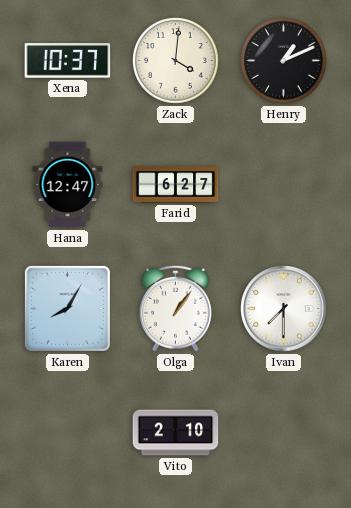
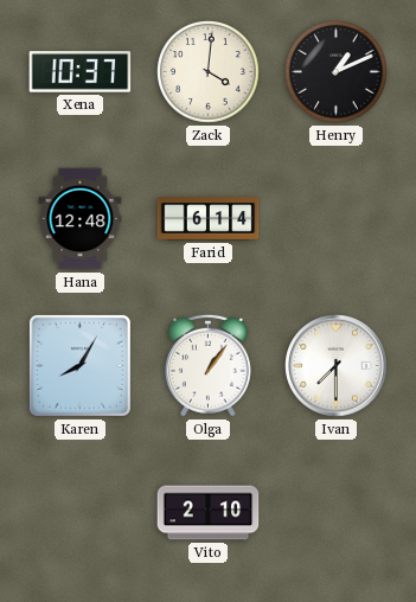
Hana: 12:47 -> 12:48
Farid: 6:27 -> 6:14
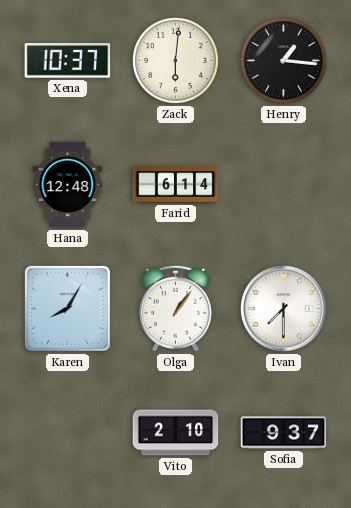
Zack: 4:01 -> 6:01
Henry: 1:11 -> 1:16
Sofia: none -> 9:37
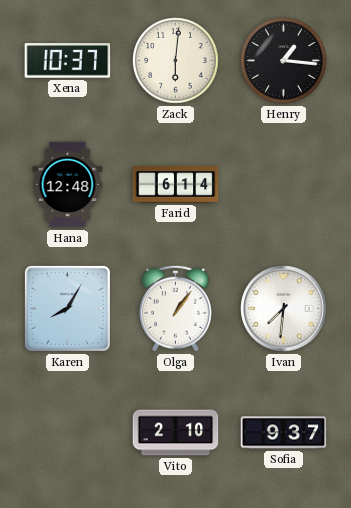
Ivan: 7:30 -> 7:31
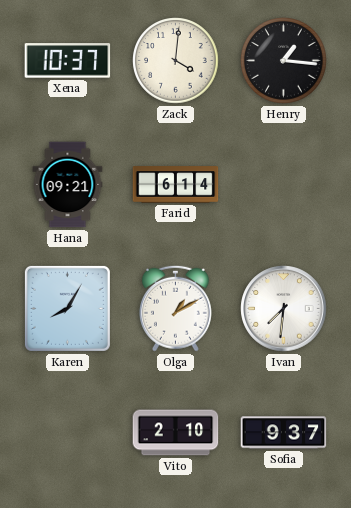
Zack: 6:01 -> 4:01
Hana: 12:48 -> 09:21
Olga: 1:06 -> 1:10
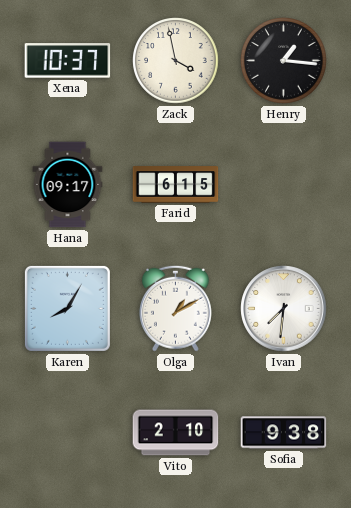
Zack: 4:01 -> 3:58
Hana: 09:21 -> 09:17
Farid: 6:14 -> 6:15
Sofia: 9:37 -> 9:38
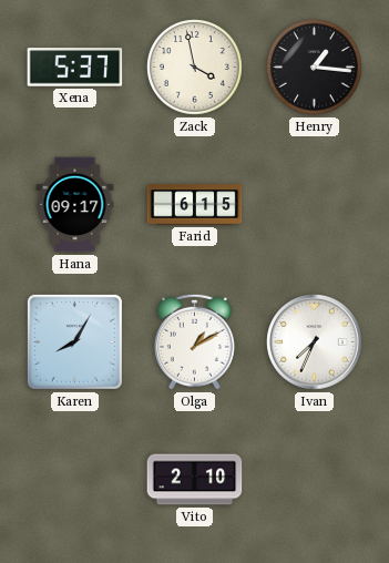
Xena: 10:37 -> 5:37
Ivan: 7:31 -> 7:34
Sofia: 9:38 -> none
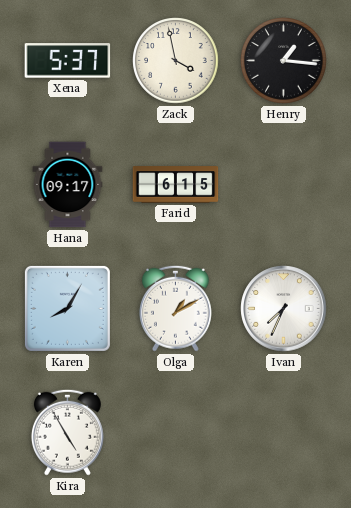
Kira: none -> 4:55
Vito: 2:10 -> none
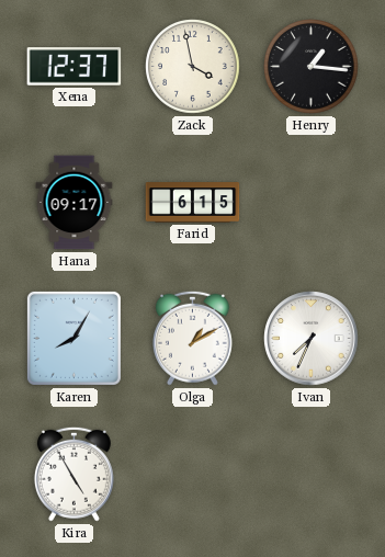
Xena: 5:37 -> 12:37
